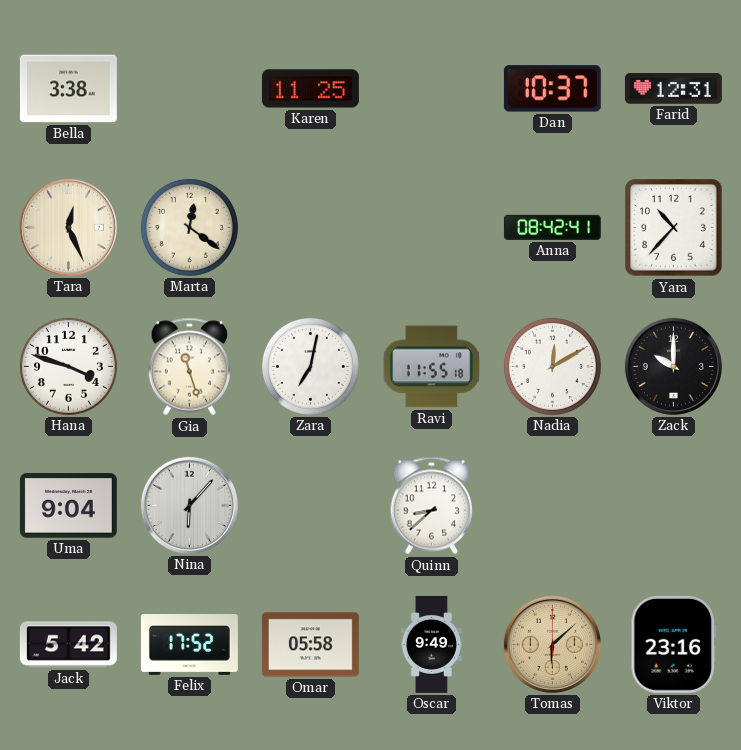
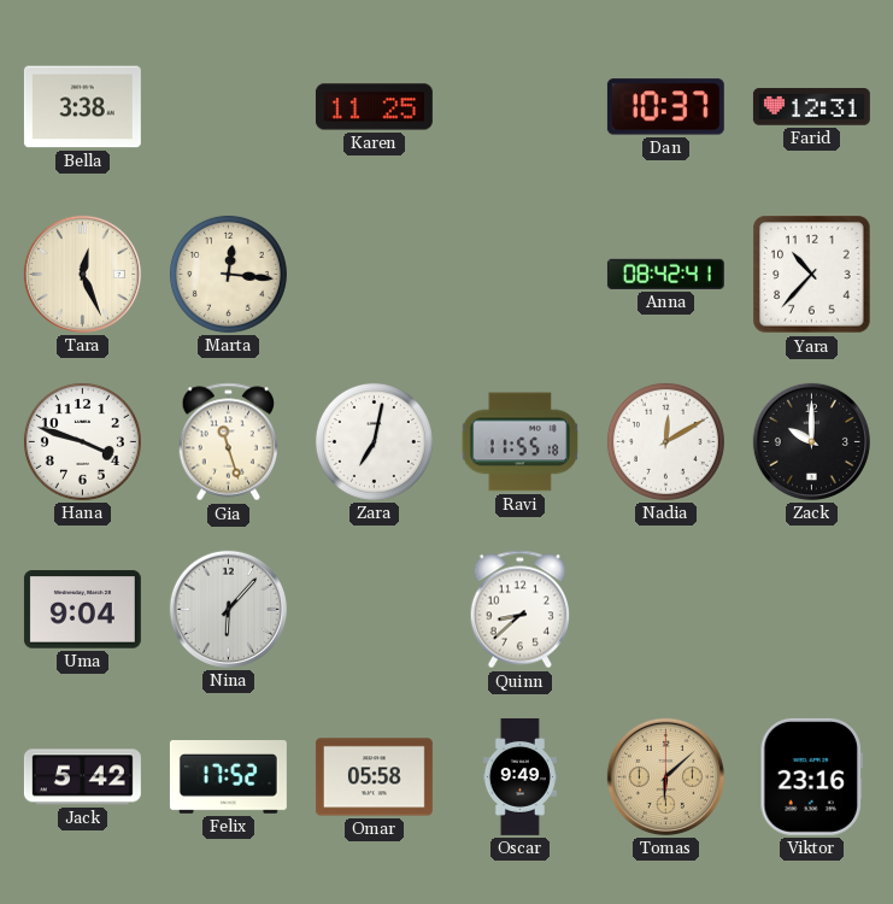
Marta: 12:21 -> 12:16
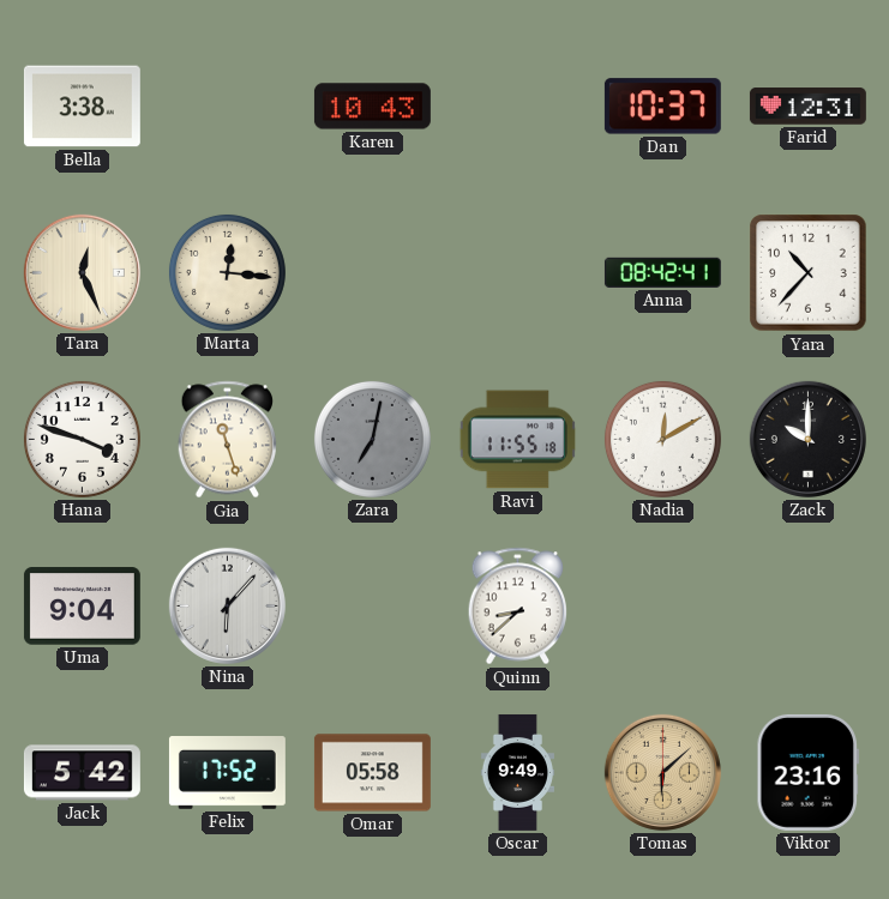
Karen: 11:25 -> 10:43
Zara dial: white -> grey
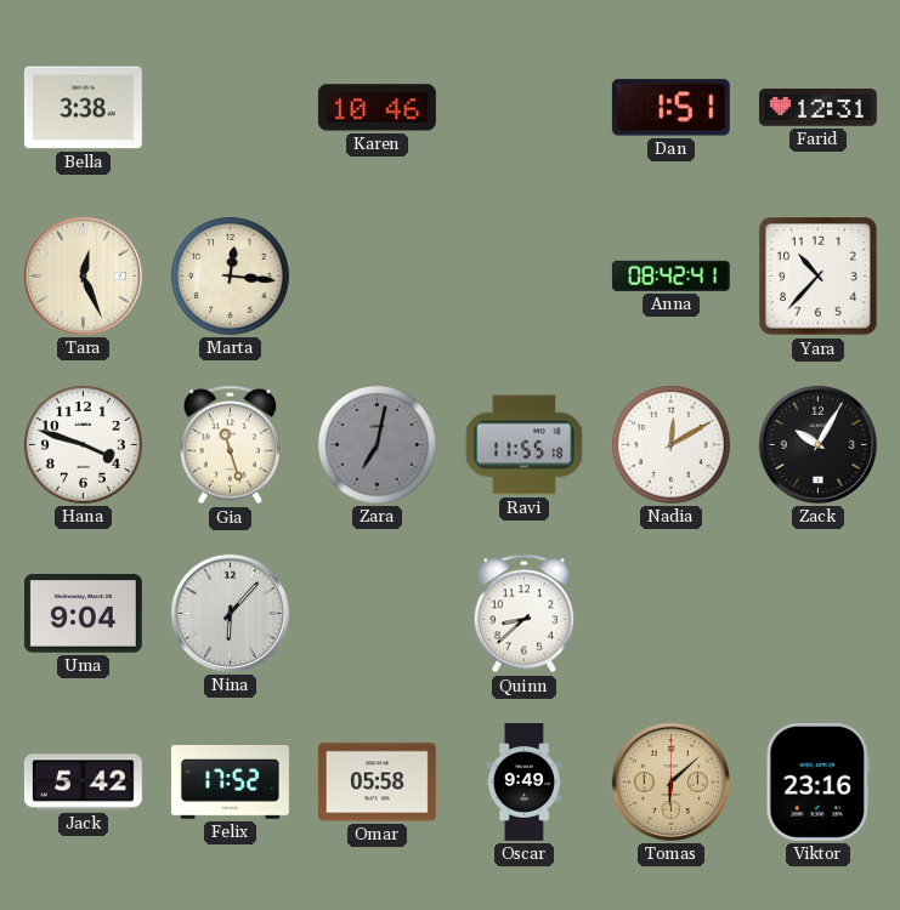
Karen: 10:43 -> 10:46
Dan: 10:37 -> 1:51
Zack: 10:00 -> 10:05
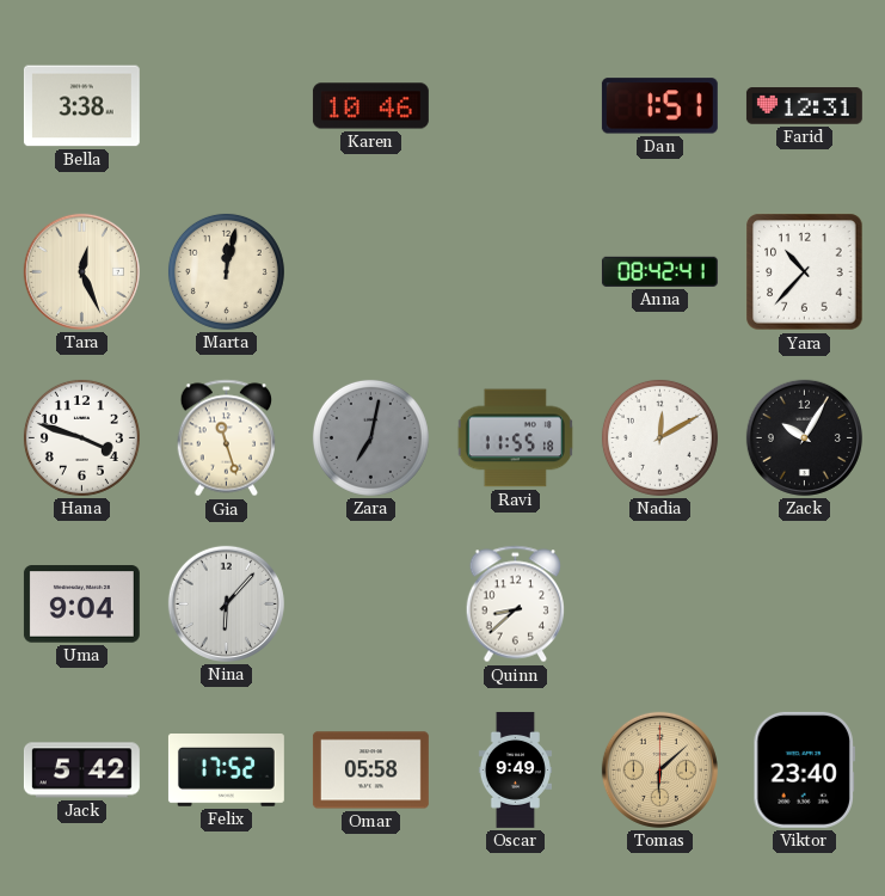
Marta: 12:16 -> 12:02
Viktor: 23:16 -> 23:40
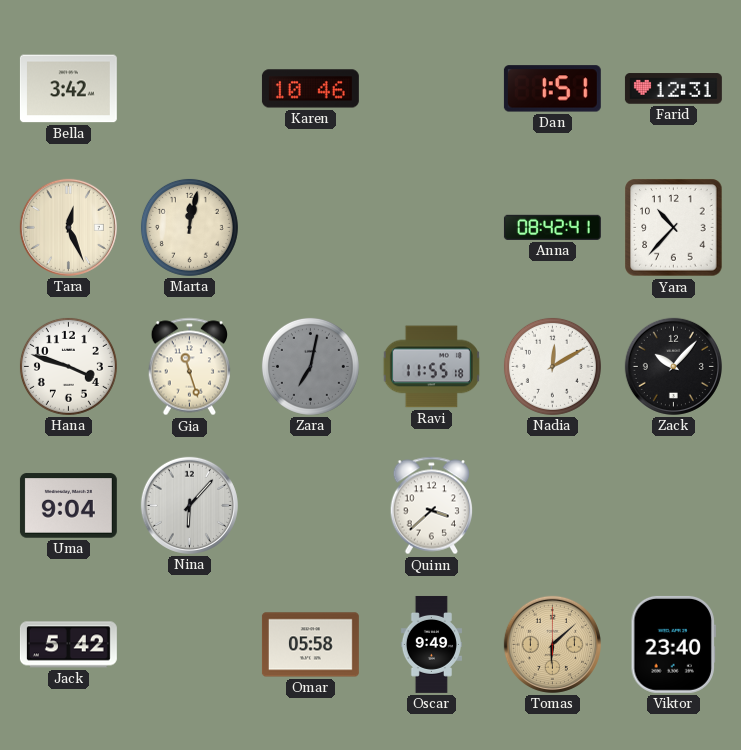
Bella: 3:38 -> 3:42
Zack: 10:05 -> 10:07
Quinn: 8:38 -> 3:38
Felix: 17:52 -> none
